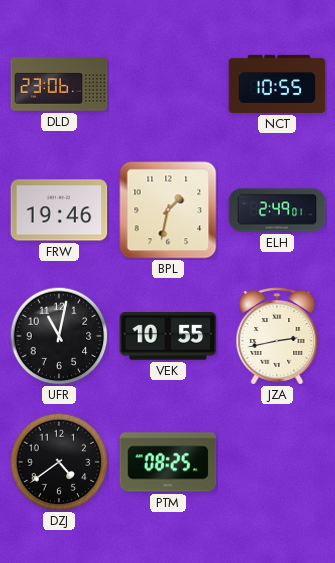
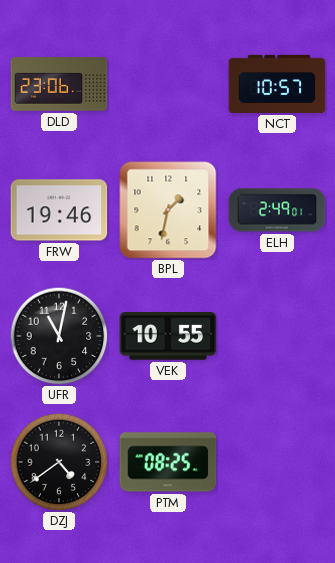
NCT: 10:55 -> 10:57
JZA: 2:43 -> none
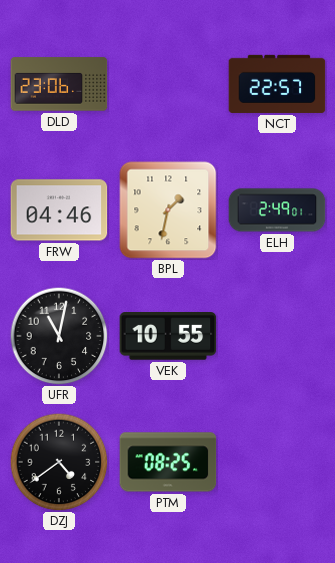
NCT: 10:57 -> 22:57
FRW: 19:46 -> 04:46
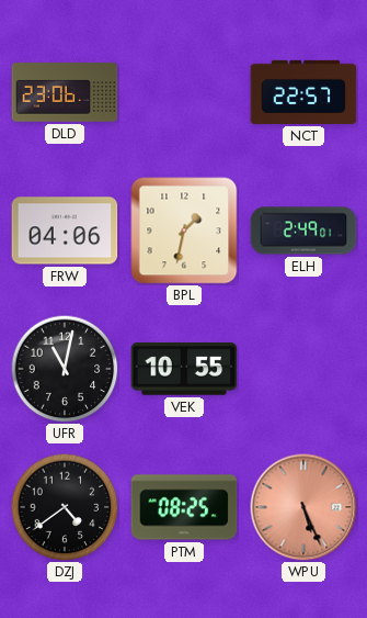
FRW: 04:46 -> 04:06
WPU: none -> 5:26
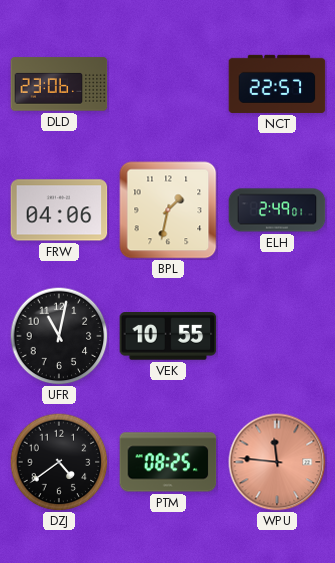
WPU: 5:26 -> 11:46
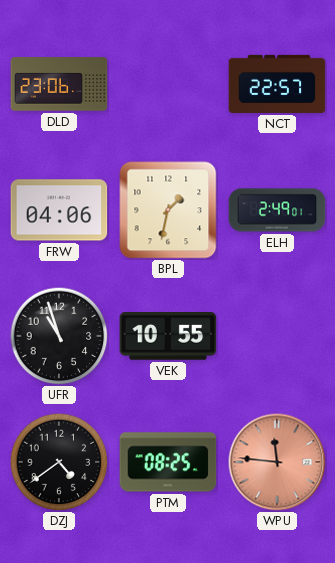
UFR: 11:02 -> 10:57
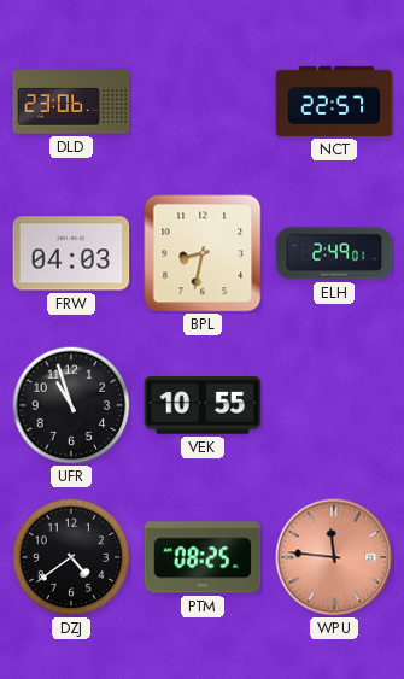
FRW: 04:06 -> 04:03
BPL: 1:32 -> 8:32
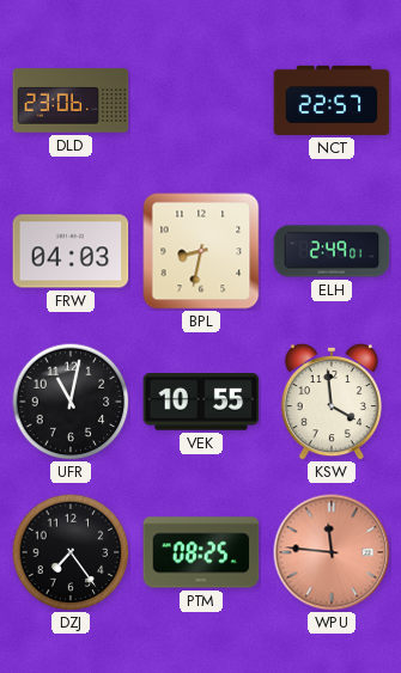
UFR: 10:57 -> 11:02
KSW: none -> 3:59
DZJ: 4:39 -> 7:24
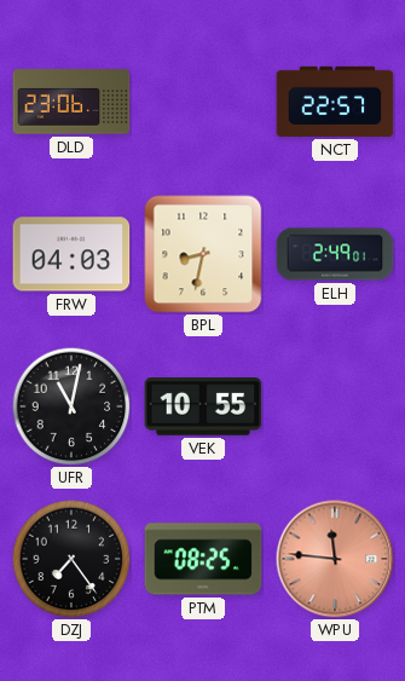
KSW: 3:59 -> none
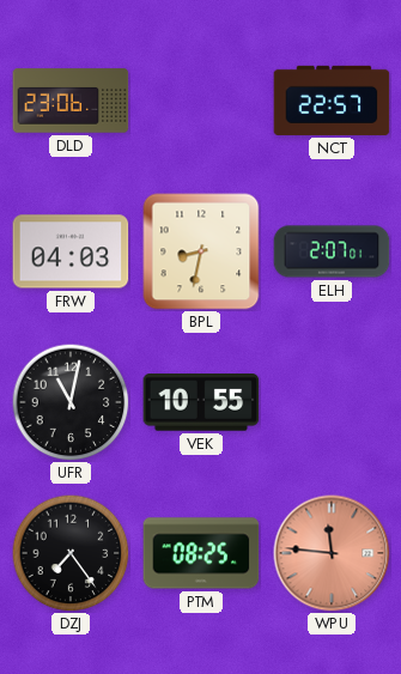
ELH: 2:49 -> 2:07
